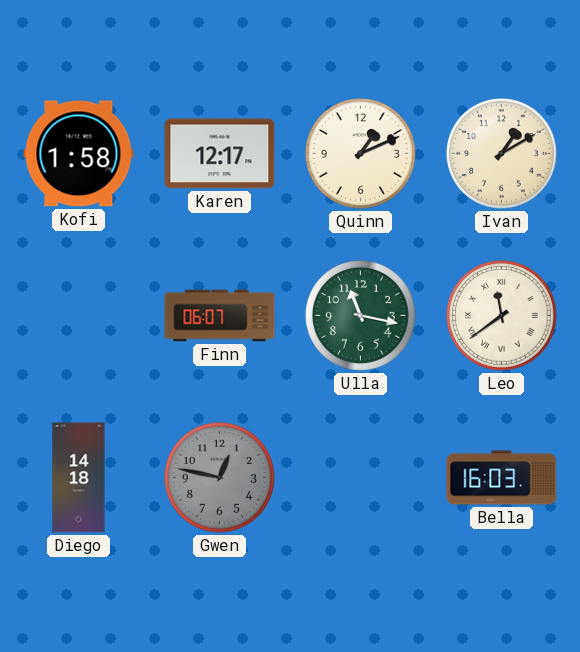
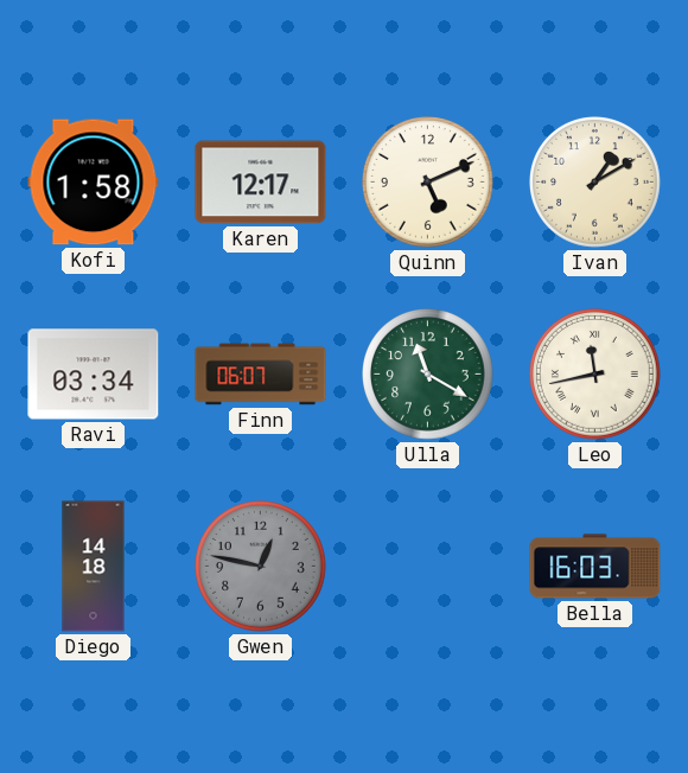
Quinn: 1:11 -> 5:11
Ravi: none -> 03:34
Ulla: 11:17 -> 11:20
Leo: 11:39 -> 11:43
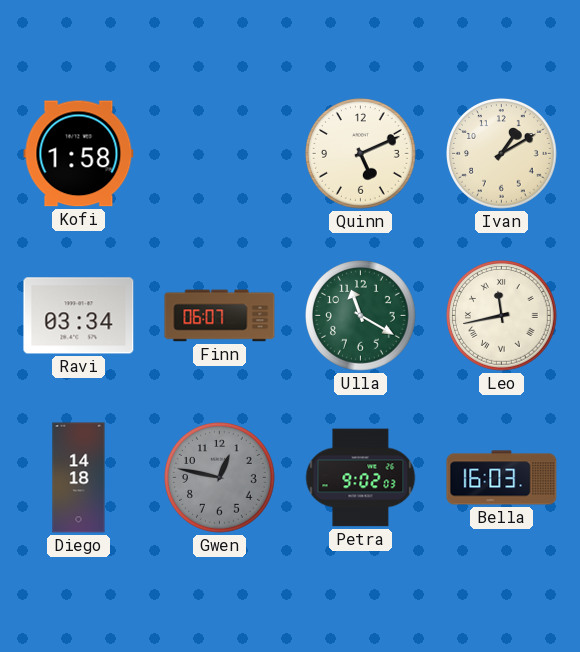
Karen: 12:17 -> none
Petra: none -> 9:02
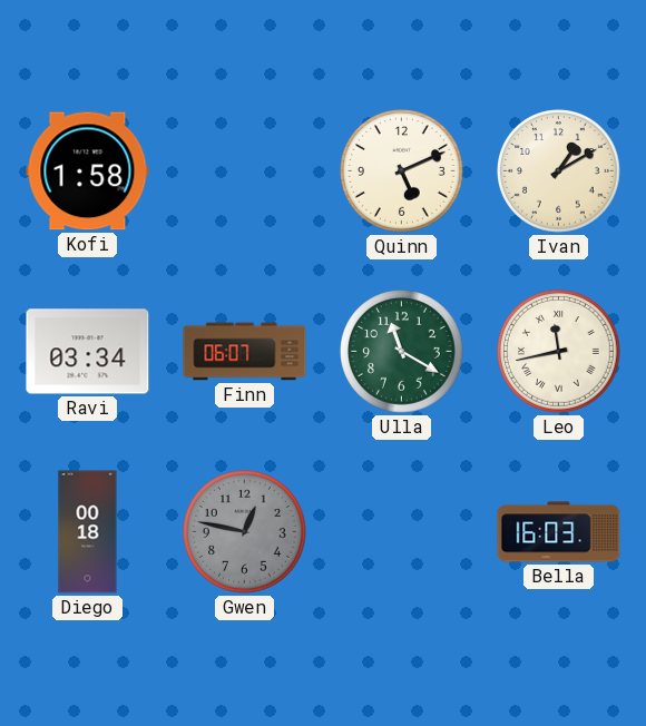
Diego: 14:18 -> 00:18
Petra: 9:02 -> none
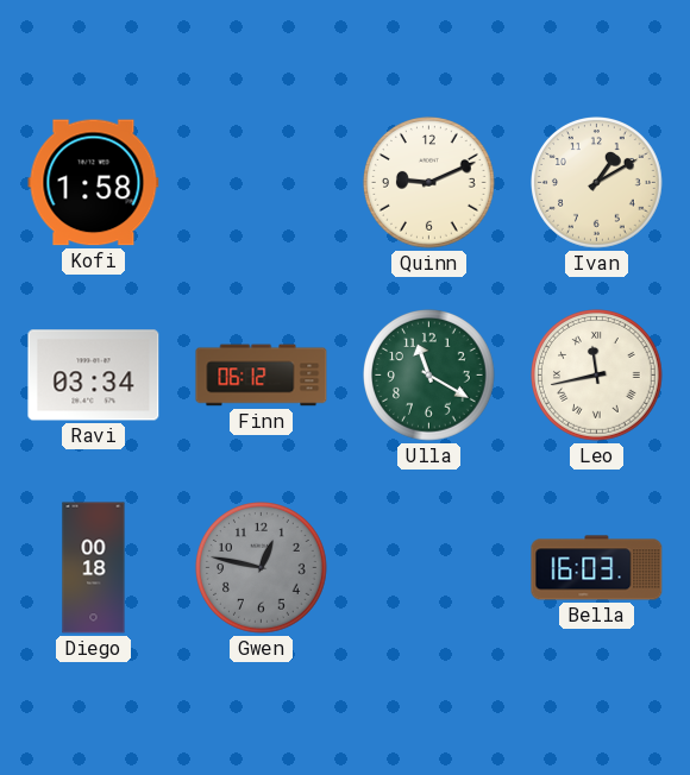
Quinn: 5:11 -> 9:11
Finn: 06:07 -> 06:12
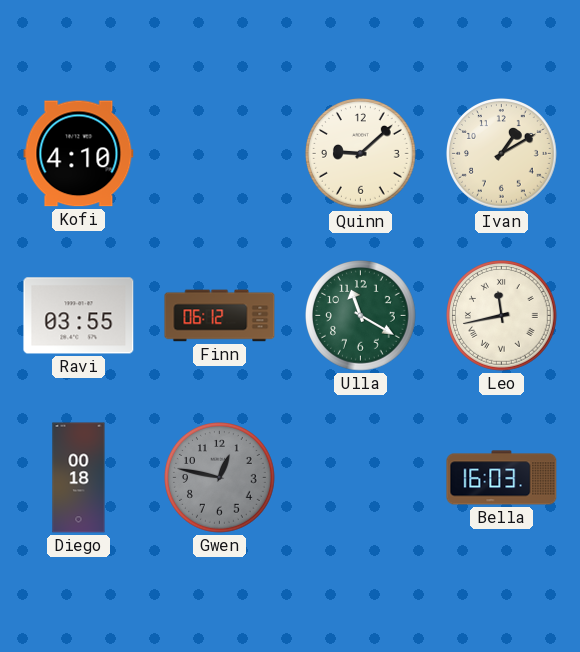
Kofi: 1:58 -> 4:10
Quinn: 9:11 -> 9:08
Ravi: 03:34 -> 03:55
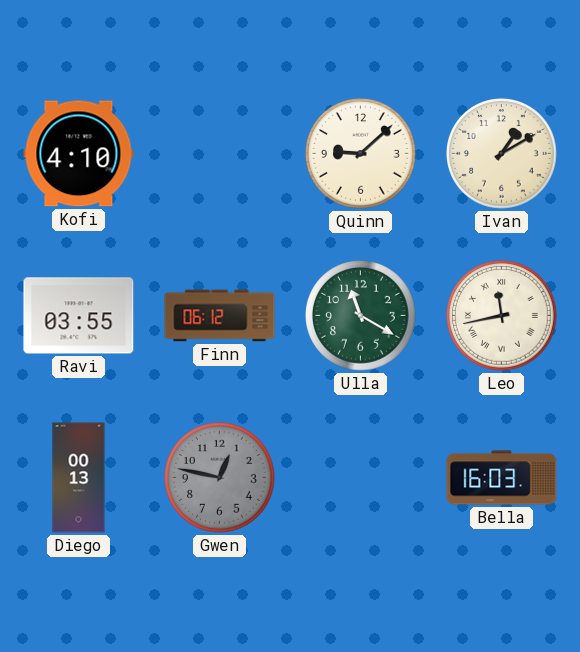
Diego: 00:18 -> 00:13
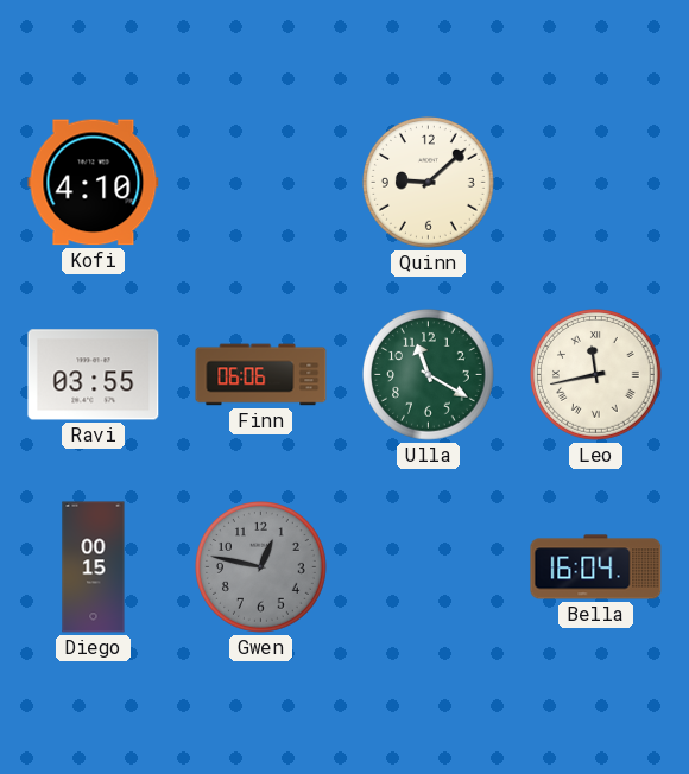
Ivan: 1:10 -> none
Finn: 06:12 -> 06:06
Diego: 00:13 -> 00:15
Bella: 16:03 -> 16:04
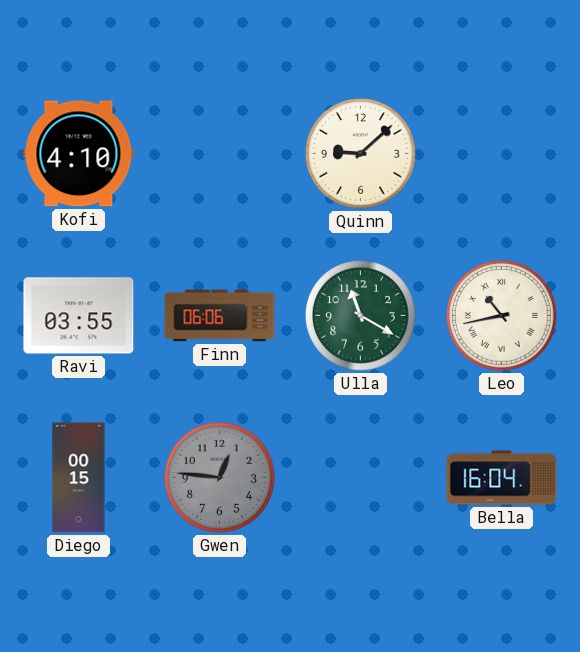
Leo: 11:43 -> 10:43
Gwen: 12:47 -> 12:46
